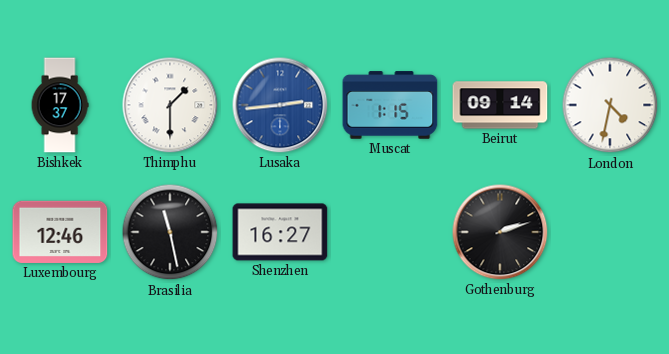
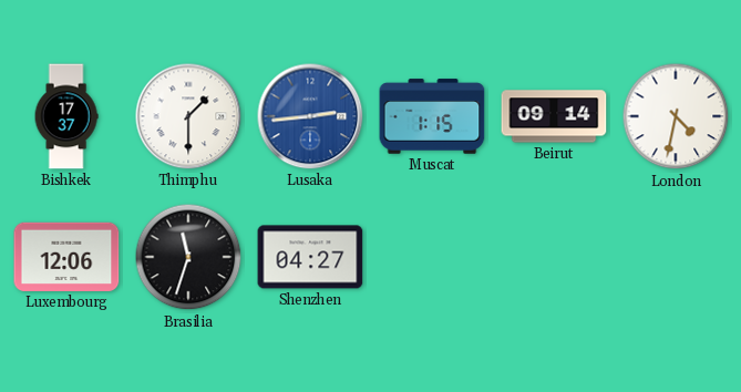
Luxembourg: 12:46 -> 12:06
Brasilia: 11:28 -> 11:33
Shenzhen: 16:27 -> 04:27
Gothenburg: 2:12 -> none
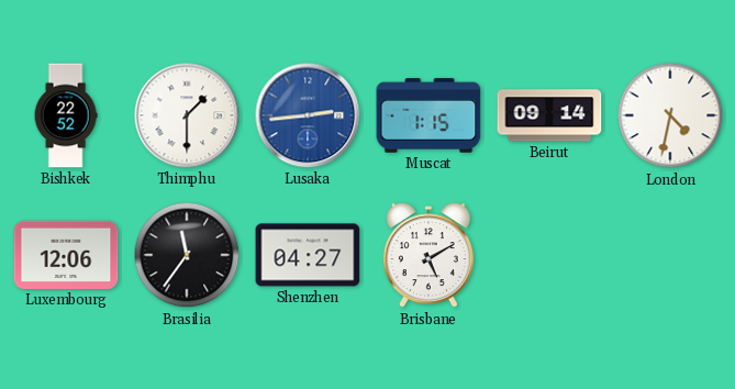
Bishkek: 17:37 -> 22:52
Brasilia: 11:33 -> 11:36
Brisbane: none -> 5:10
